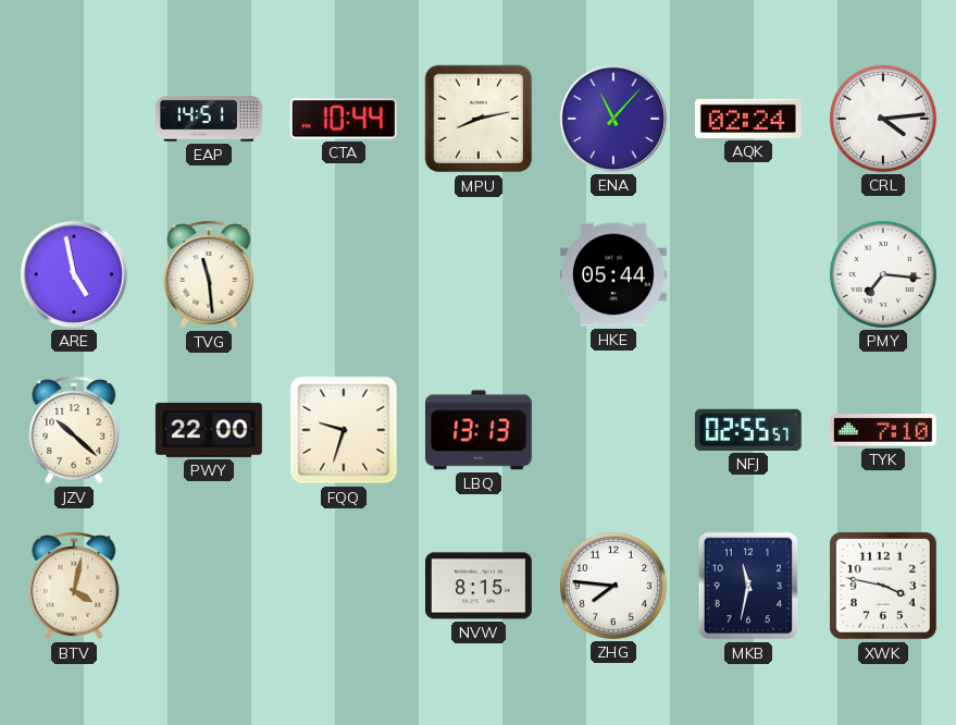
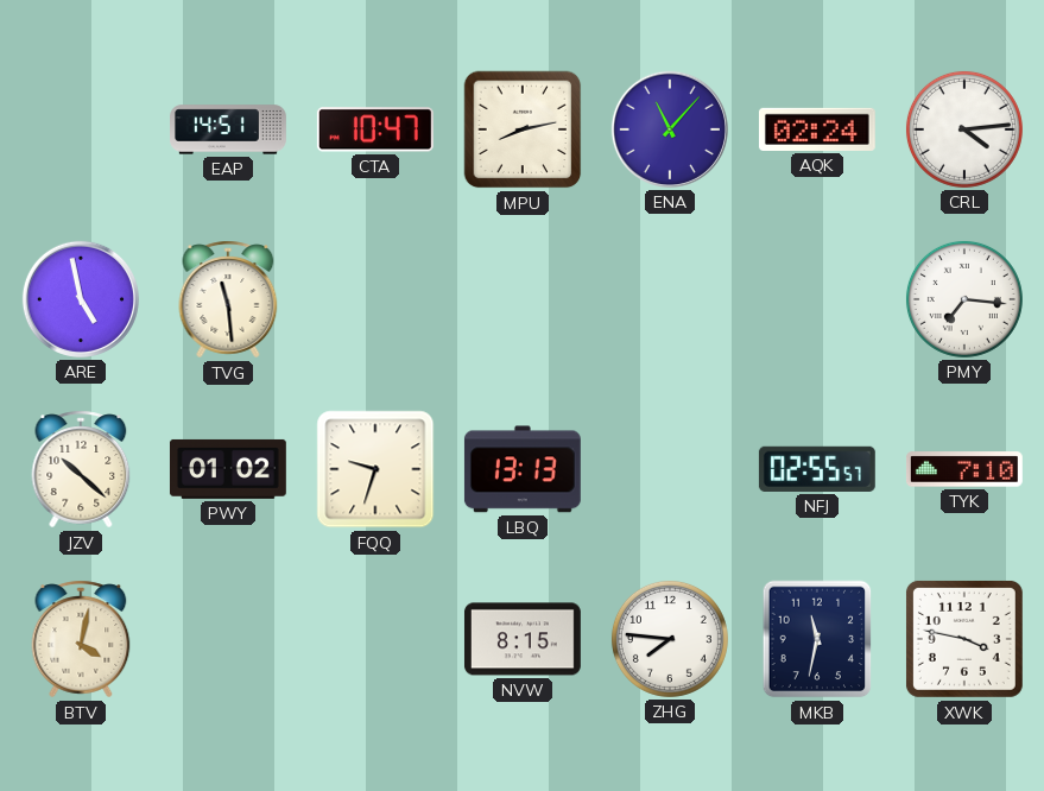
CTA: 10:44 -> 10:47
HKE: 05:44 -> none
PWY: 22:00 -> 01:02
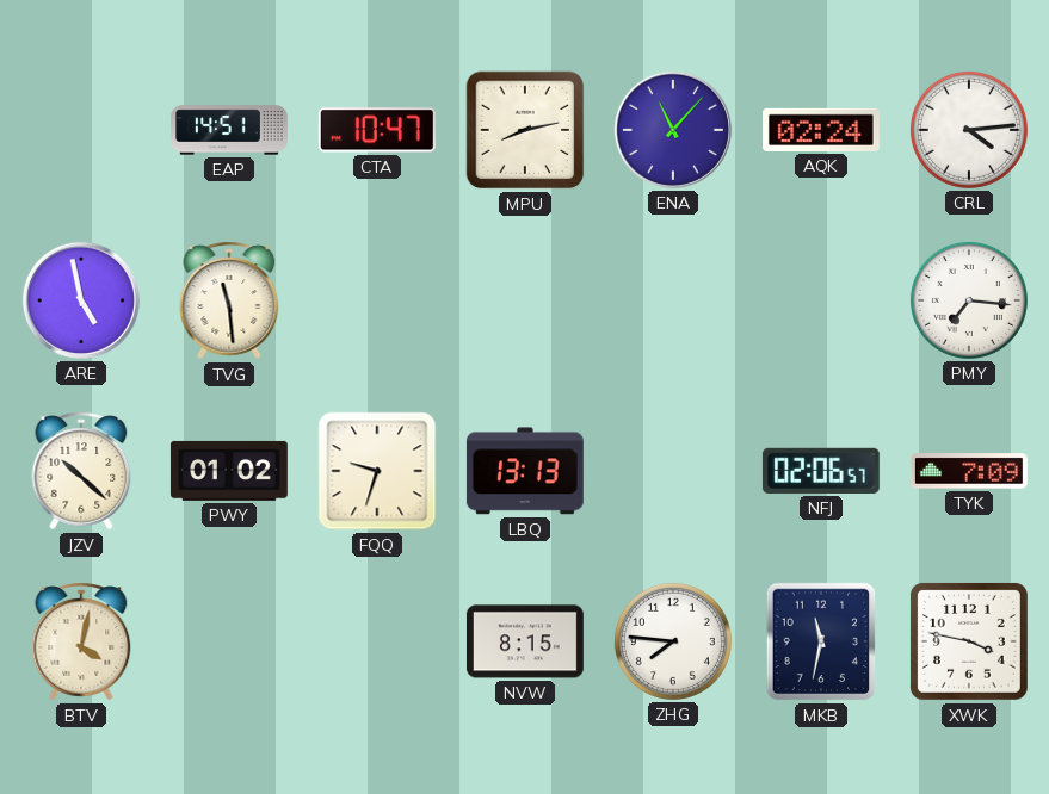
NFJ: 02:55 -> 02:06
TYK: 7:10 -> 7:09
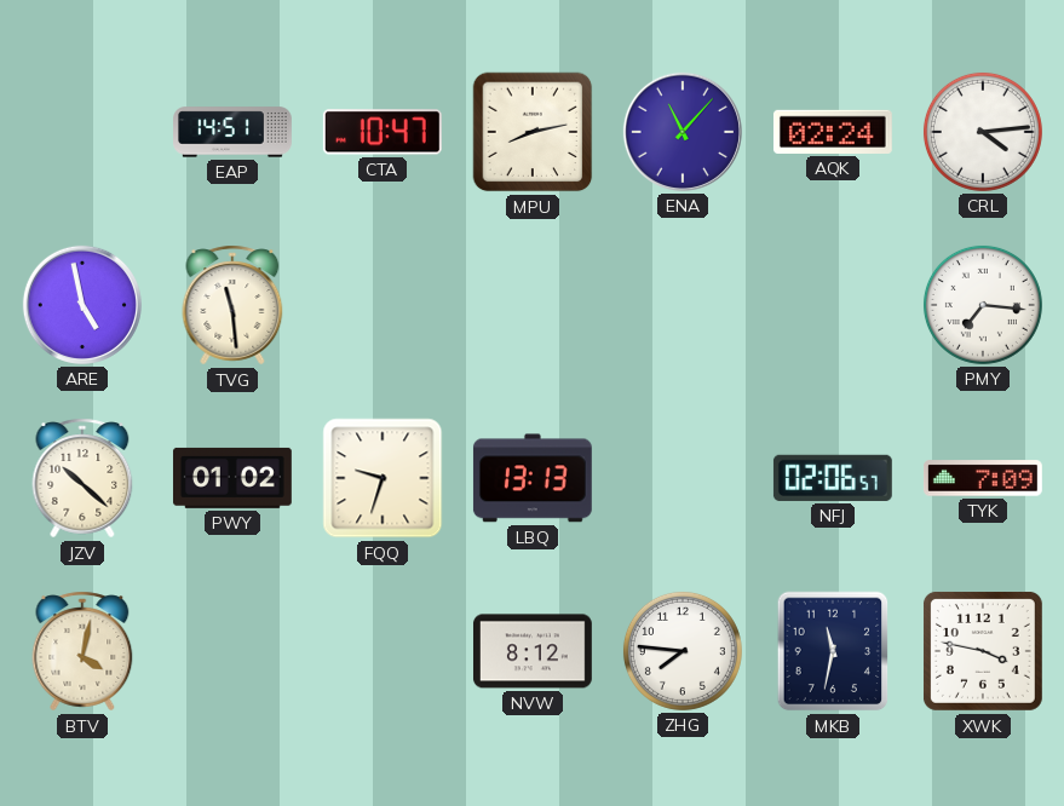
NVW: 8:15 -> 8:12
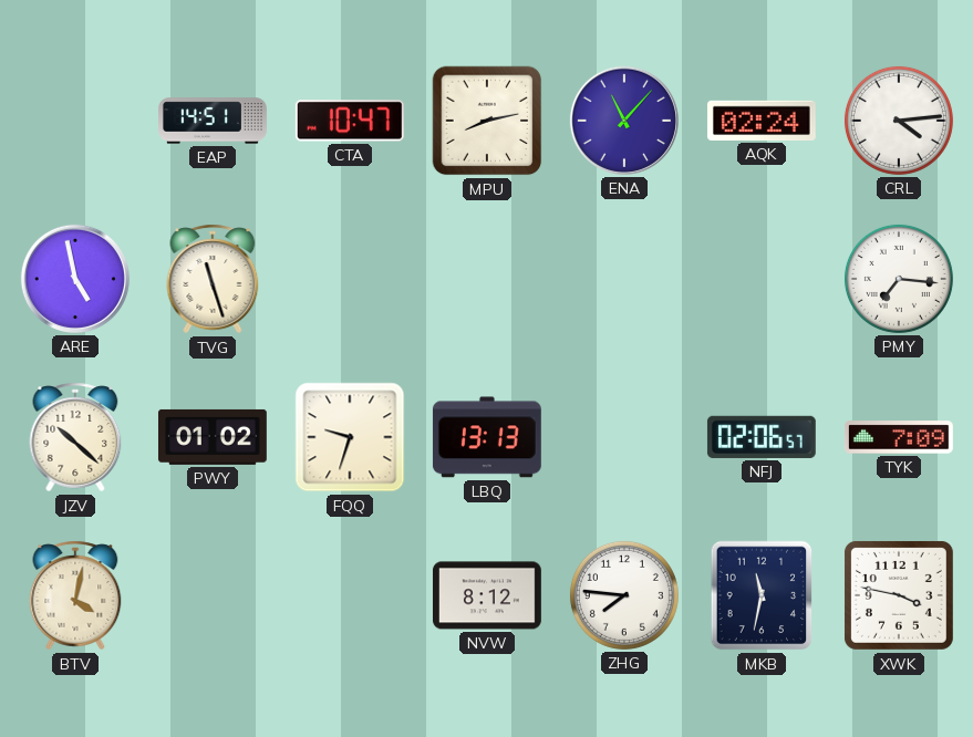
TVG: 11:29 -> 11:27
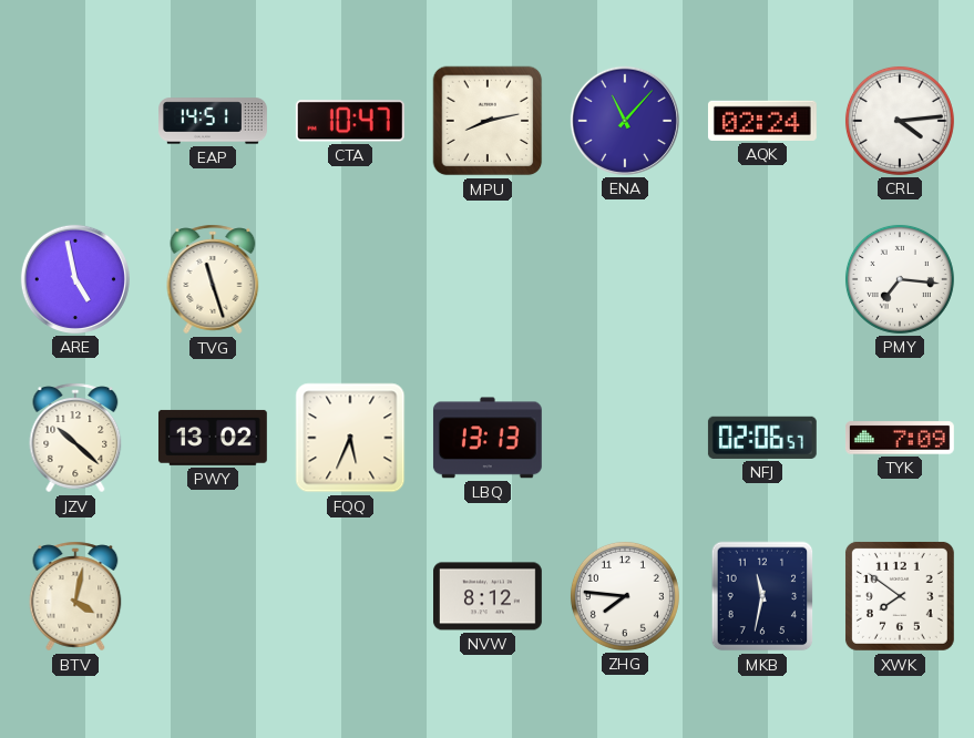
PWY: 01:02 -> 13:02
FQQ: 9:33 -> 5:34
XWK: 3:47 -> 7:51
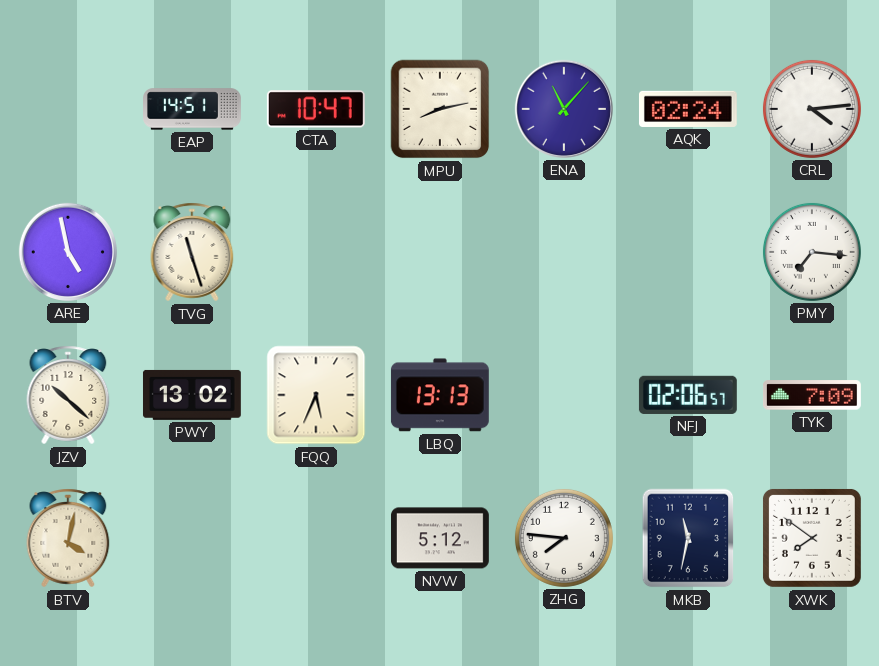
NVW: 8:12 -> 5:12
